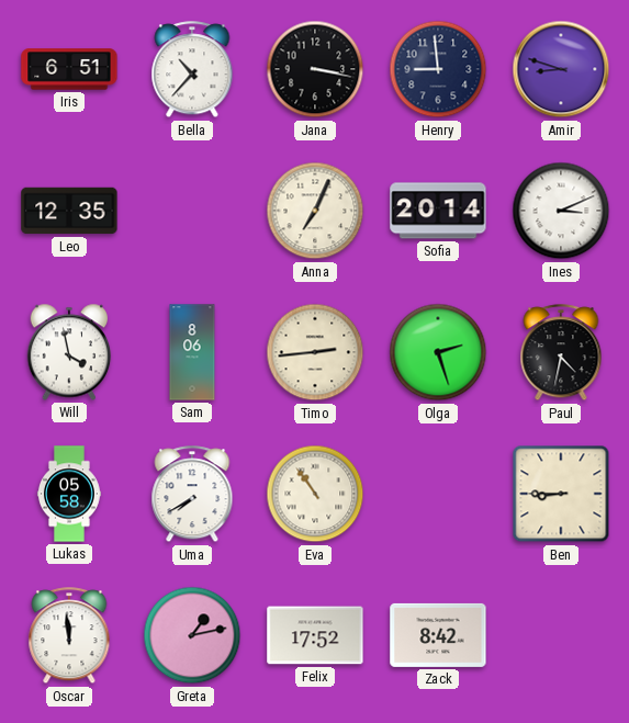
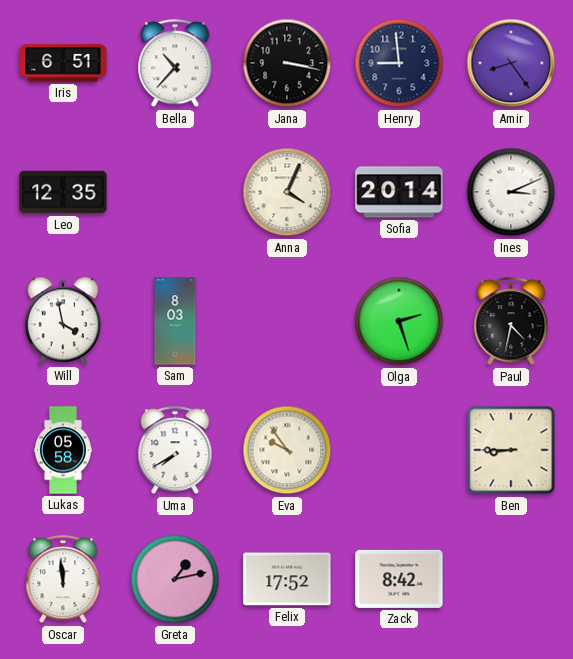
Amir: 8:48 -> 8:24
Anna: 7:04 -> 4:04
Sam: 8:06 -> 8:03
Timo: 2:44 -> none
Eva: 10:54 -> 9:54
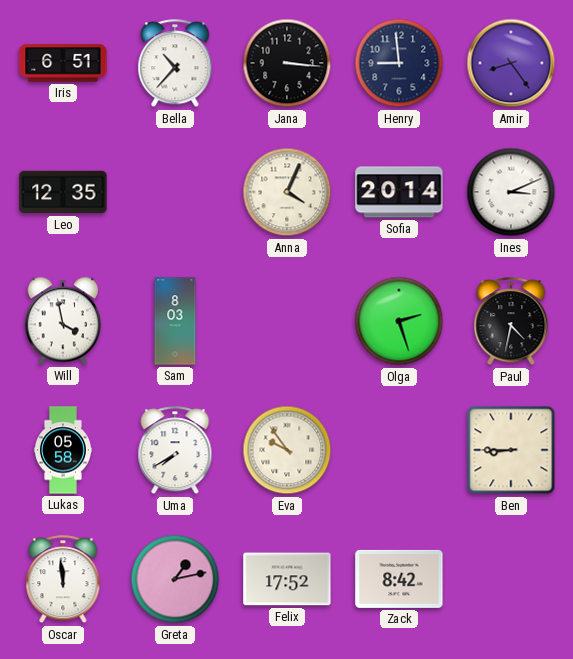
Jana: 3:17 -> 3:16
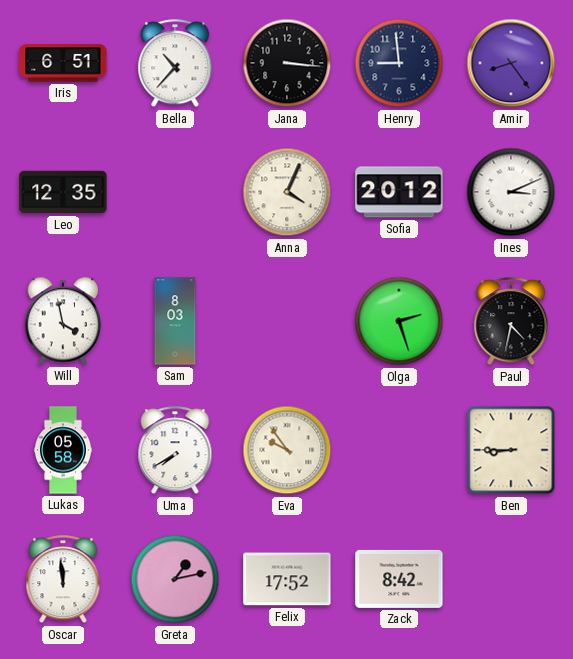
Sofia: 20:14 -> 20:12
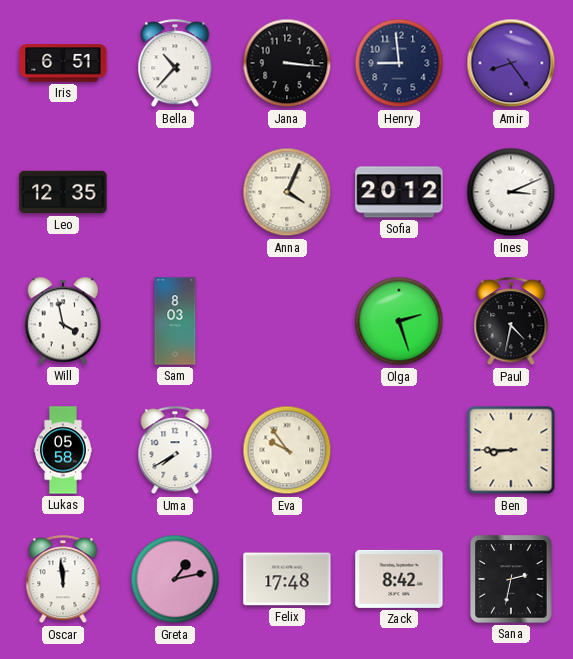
Felix: 17:52 -> 17:48
Sana: none -> 2:32
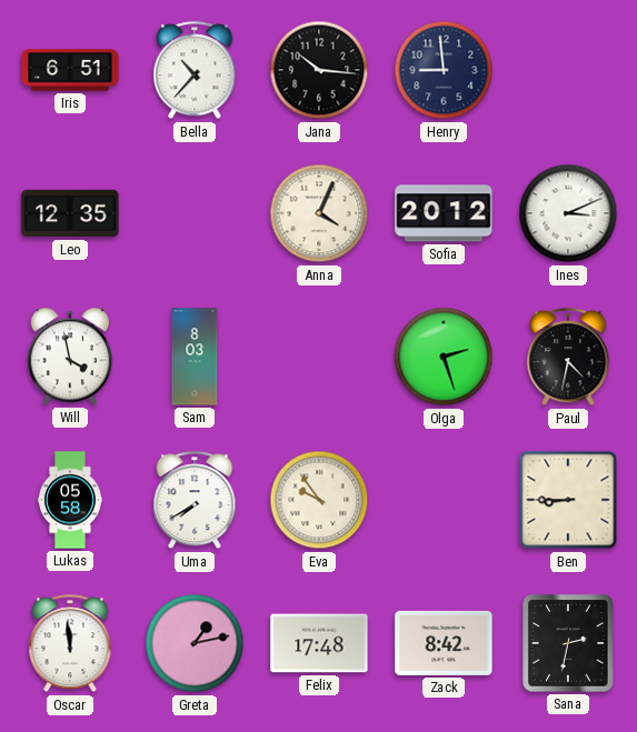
Jana: 3:16 -> 10:16
Amir: 8:24 -> none
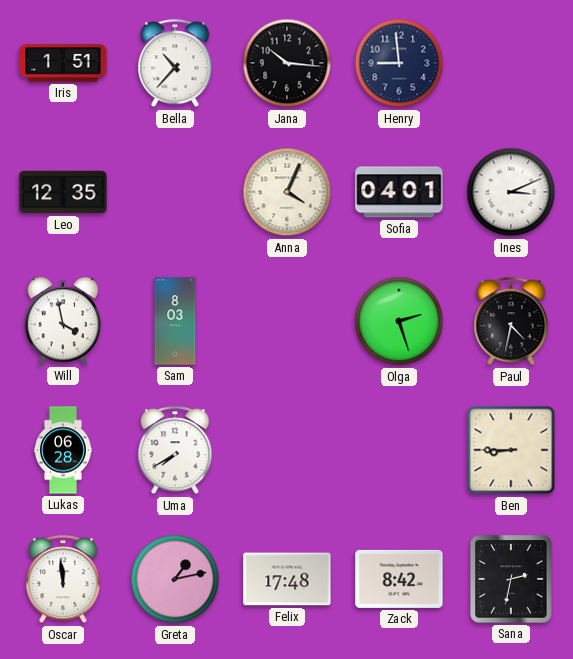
Iris: 6:51 -> 1:51
Sofia: 20:12 -> 04:01
Lukas: 05:58 -> 06:28
Eva: 9:54 -> none
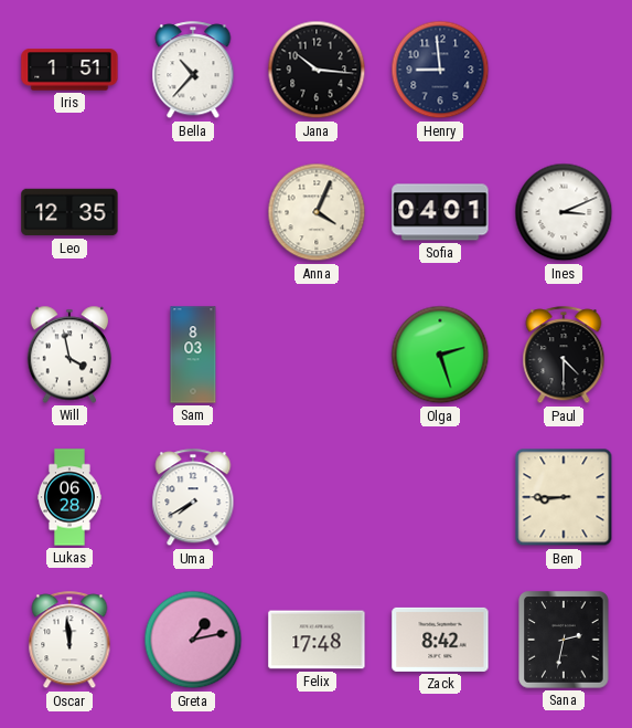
Paul: 4:32 -> 4:30
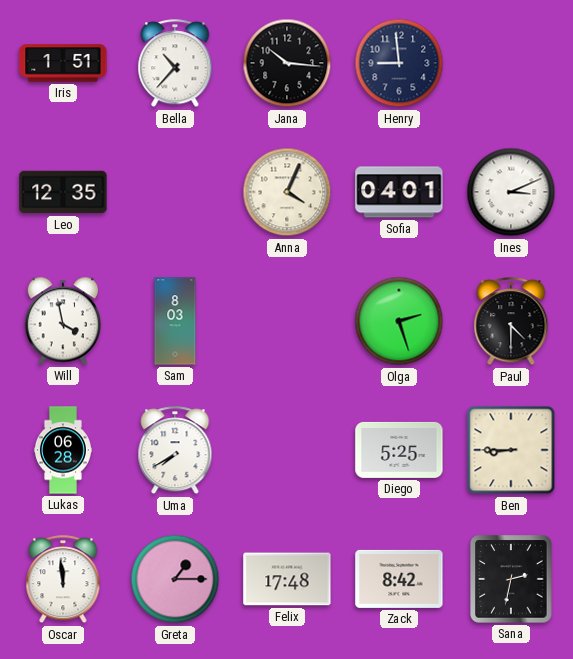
Diego: none -> 5:25
Greta: 1:13 -> 1:15
